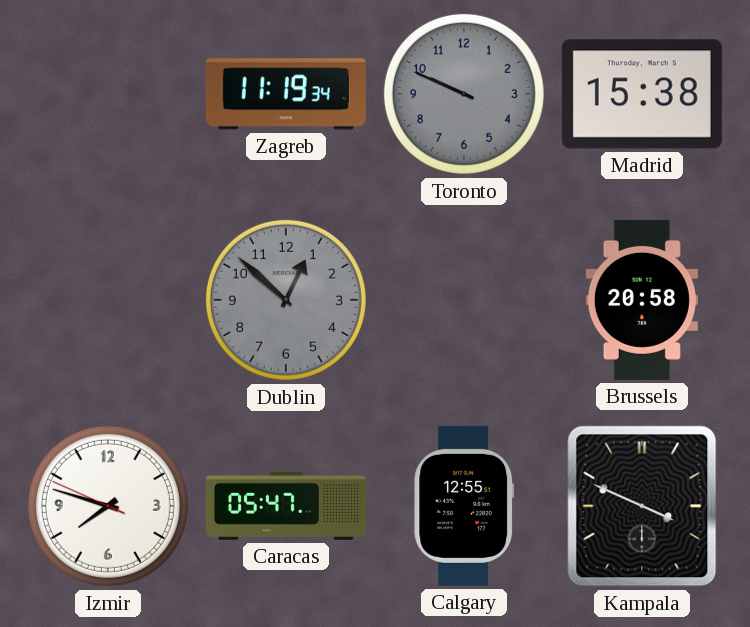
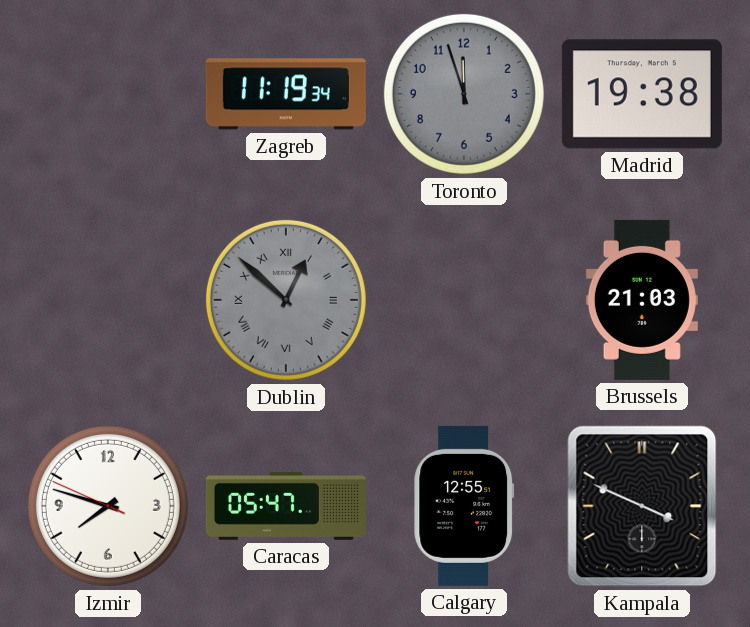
Toronto: 9:49 -> 11:57
Madrid: 15:38 -> 19:38
Dublin numerals: Arabic -> Roman
Brussels: 20:58 -> 21:03
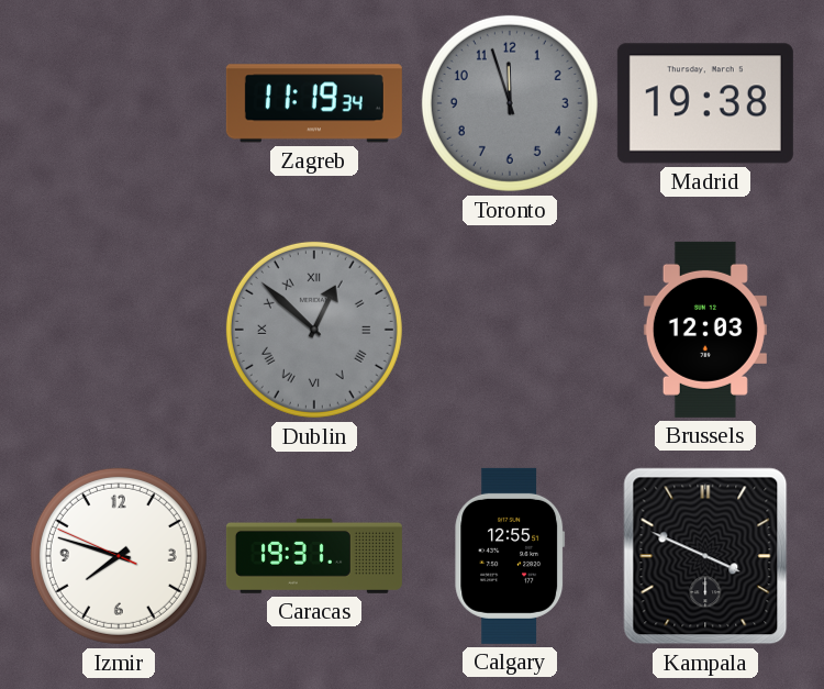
Brussels: 21:03 -> 12:03
Caracas: 05:47 -> 19:31
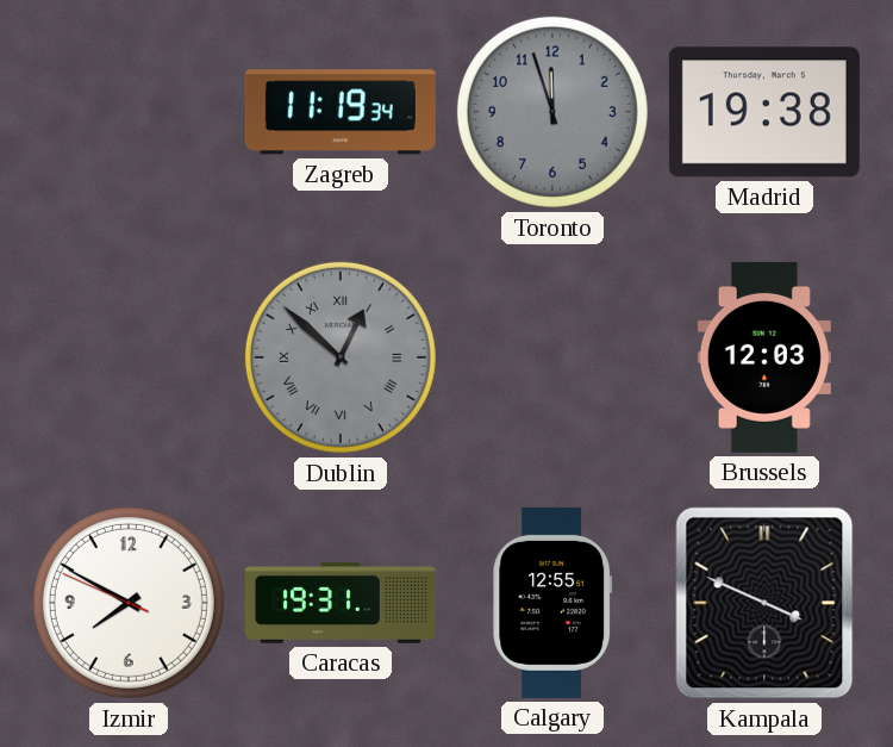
Izmir: 7:47 -> 7:49
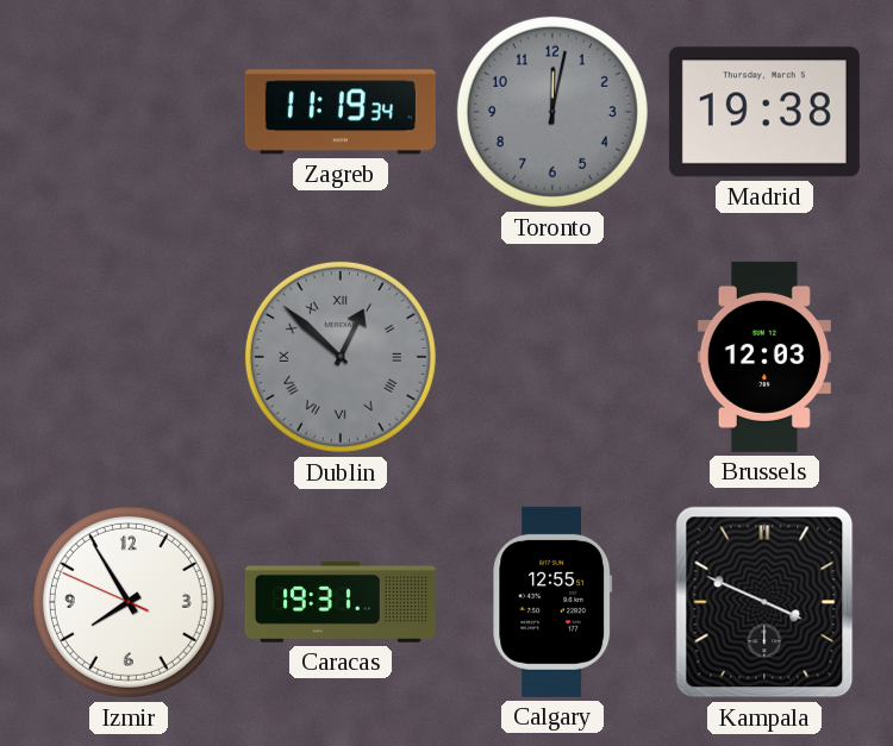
Toronto: 11:57 -> 12:02
Izmir: 7:49 -> 7:54
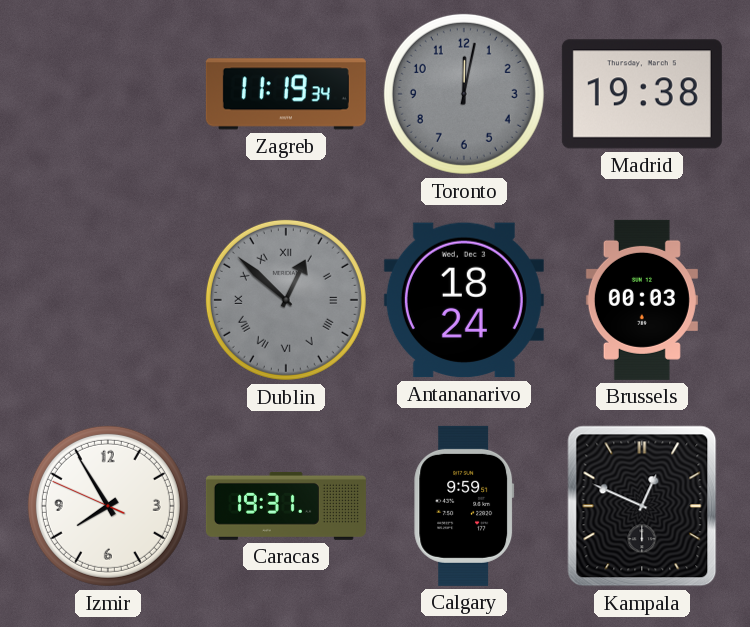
Antananarivo: none -> 18:24
Brussels: 12:03 -> 00:03
Calgary: 12:55 -> 9:59
Kampala: 3:49 -> 12:49
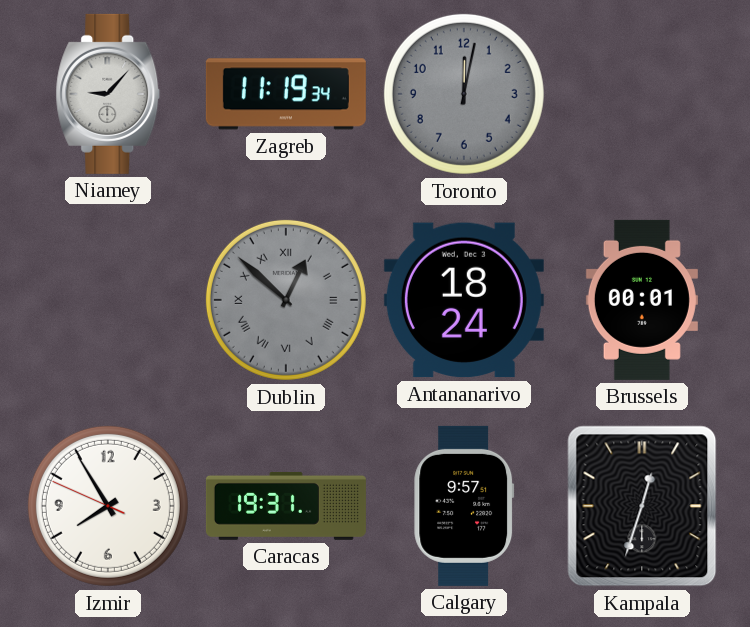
Niamey: none -> 9:07
Madrid: 19:38 -> none
Brussels: 00:03 -> 00:01
Calgary: 9:59 -> 9:57
Kampala: 12:49 -> 12:33
